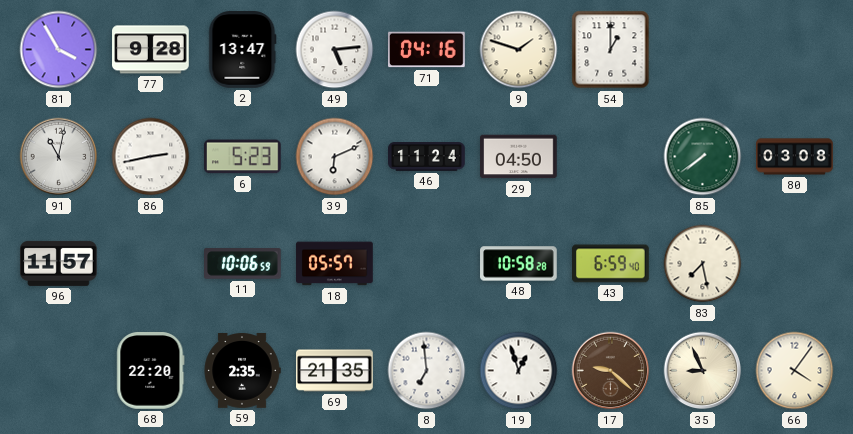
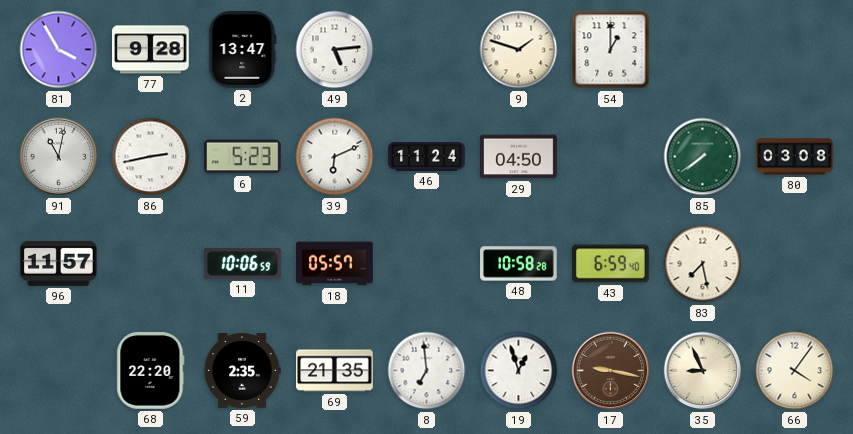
71: 04:16 -> none
17: 9:22 -> 9:17
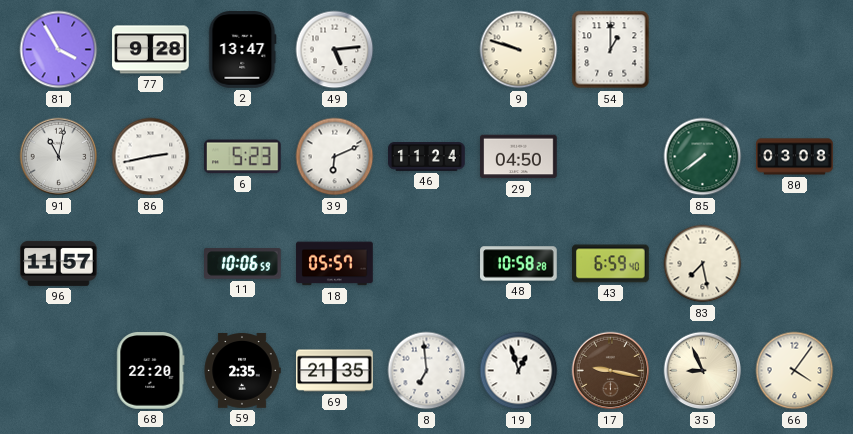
9: 1:48 -> 9:48
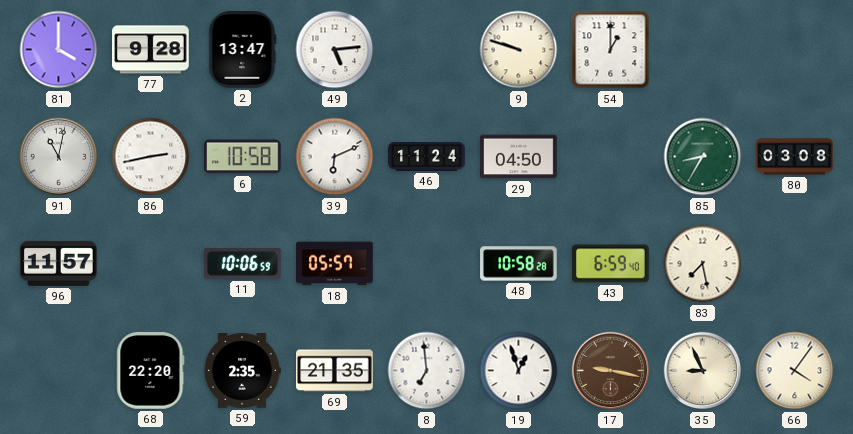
81: 3:55 -> 4:00
6: 5:23 -> 10:58
85: 7:39 -> 8:35
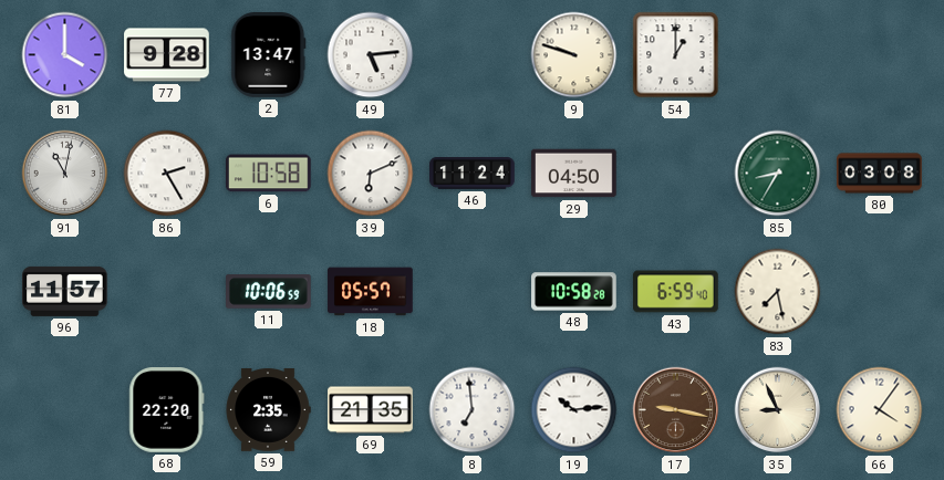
86: 2:43 -> 2:25
19: 12:57 -> 10:14
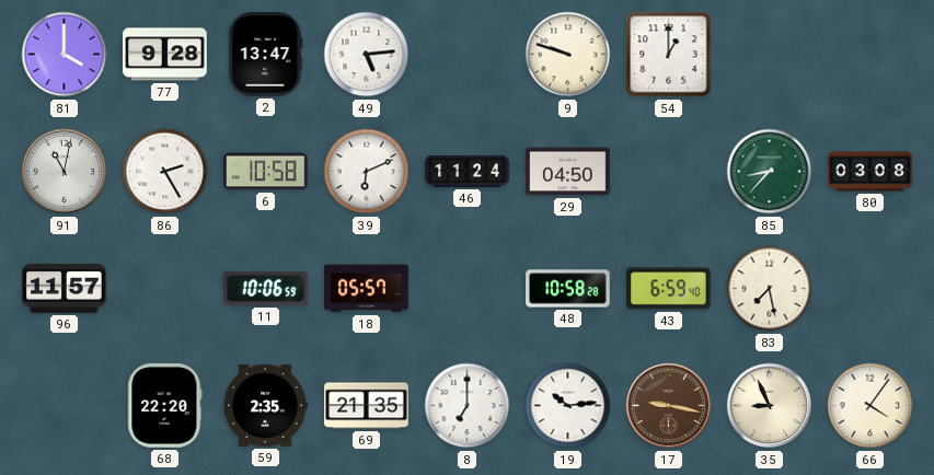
85: 8:35 -> 8:37
8: 6:59 -> 7:00
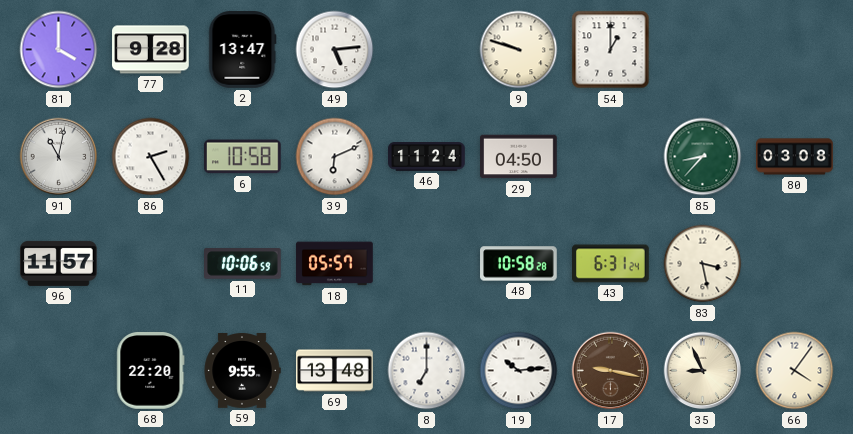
43: 6:59 -> 6:31
83: 7:28 -> 3:28
59: 2:35 -> 9:55
69: 21:35 -> 13:48
